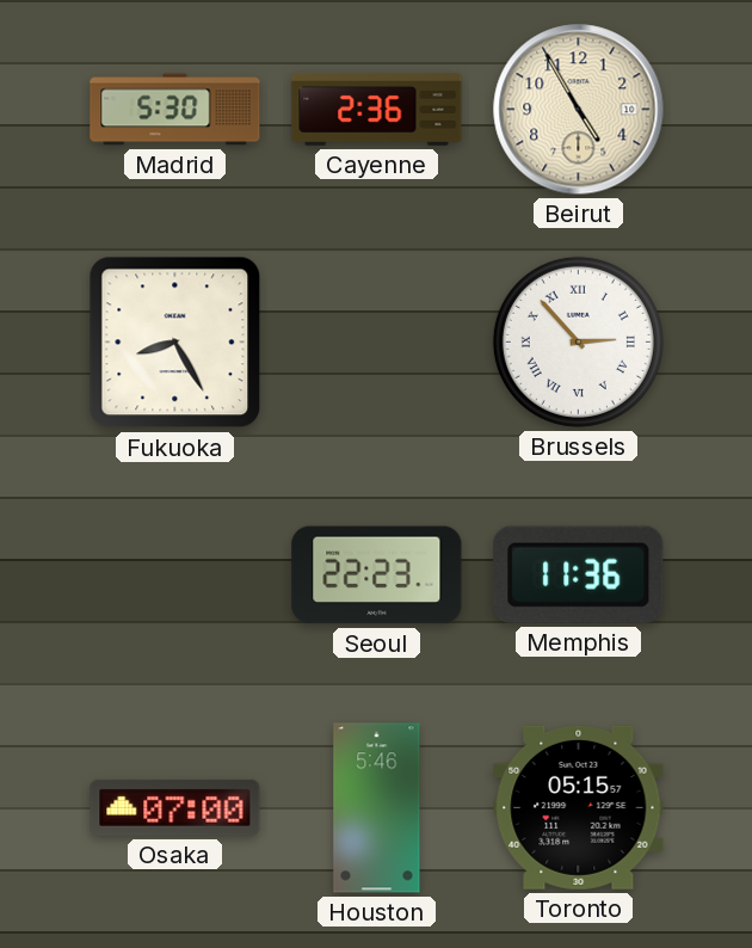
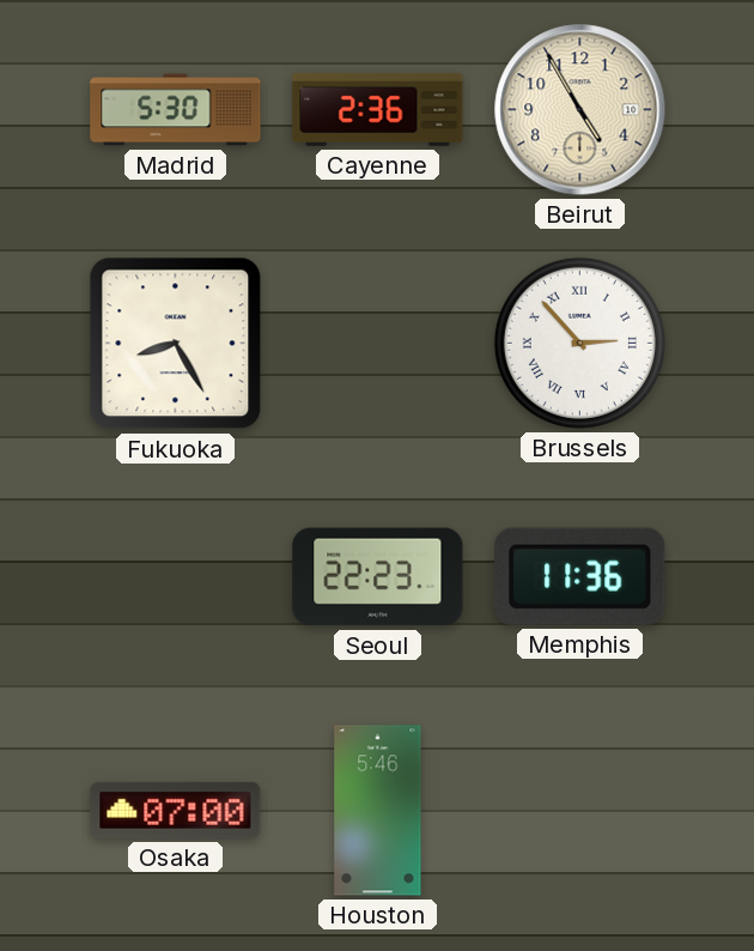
Toronto: 05:15 -> none
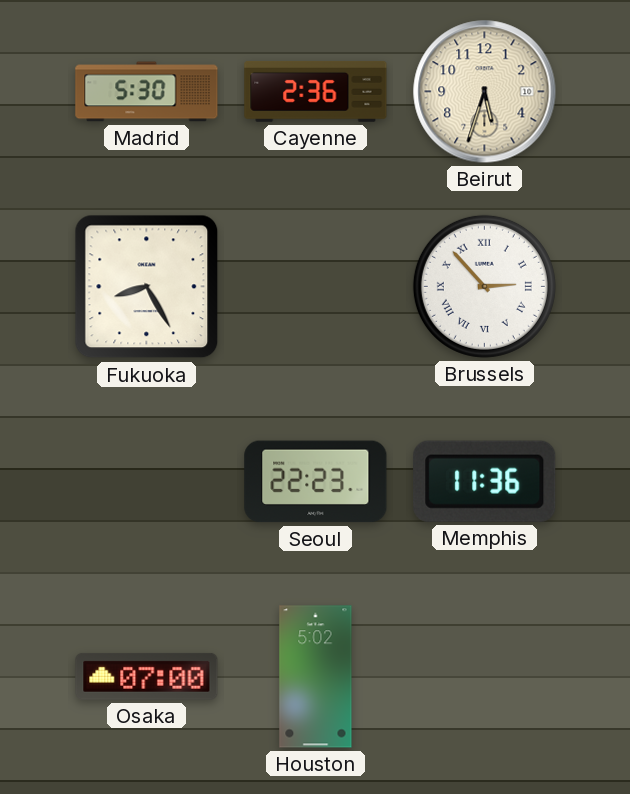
Beirut: 4:55 -> 5:33
Houston: 5:46 -> 5:02
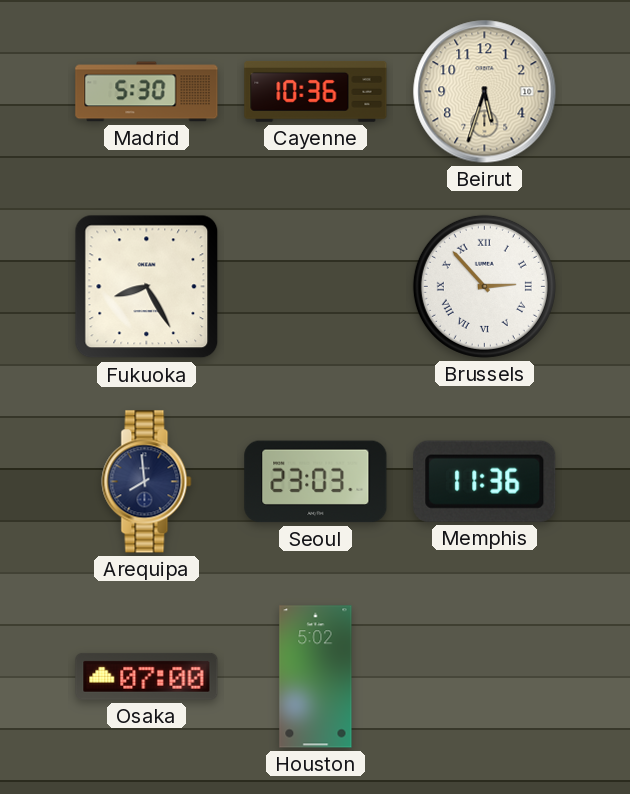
Cayenne: 2:36 -> 10:36
Arequipa: none -> 7:59
Seoul: 22:23 -> 23:03
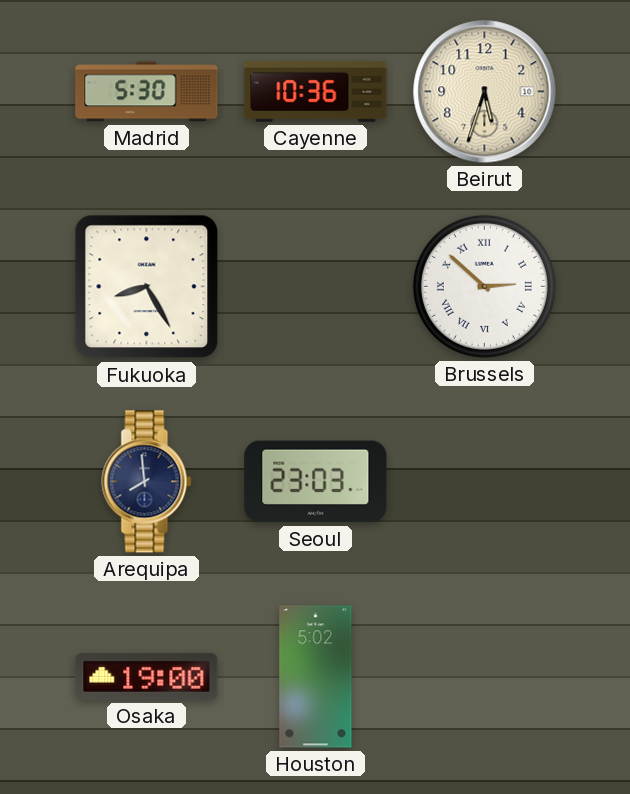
Brussels: 2:53 -> 2:52
Memphis: 11:36 -> none
Osaka: 07:00 -> 19:00
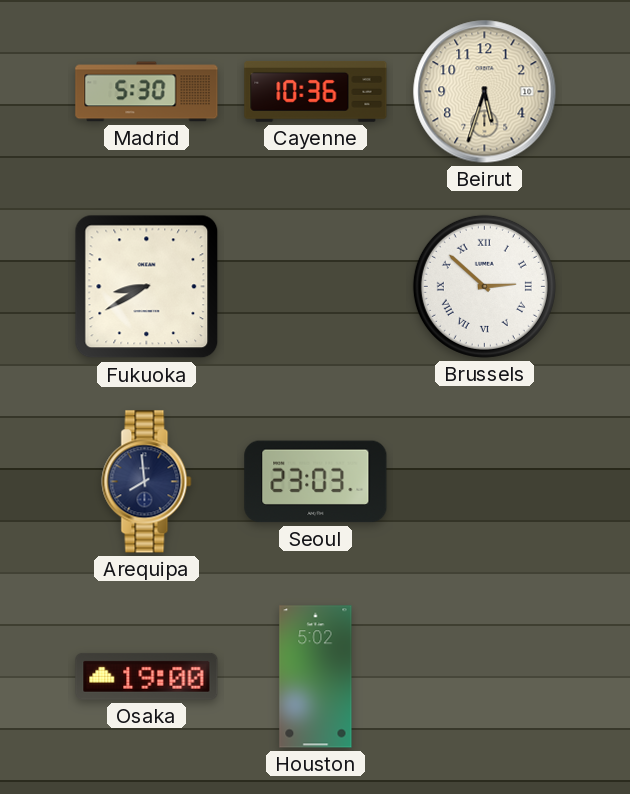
Fukuoka: 8:25 -> 8:40
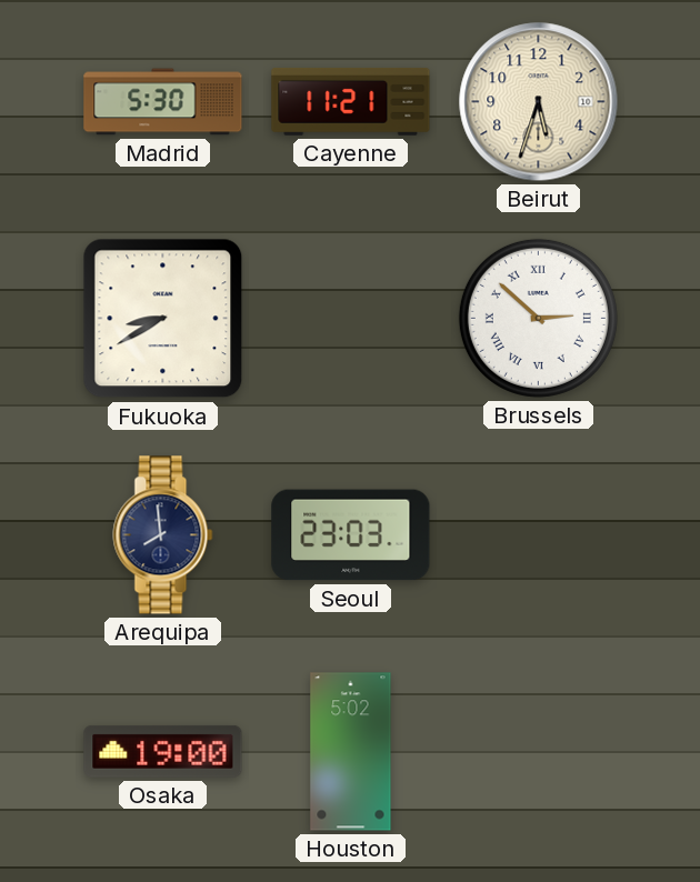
Cayenne: 10:36 -> 11:21
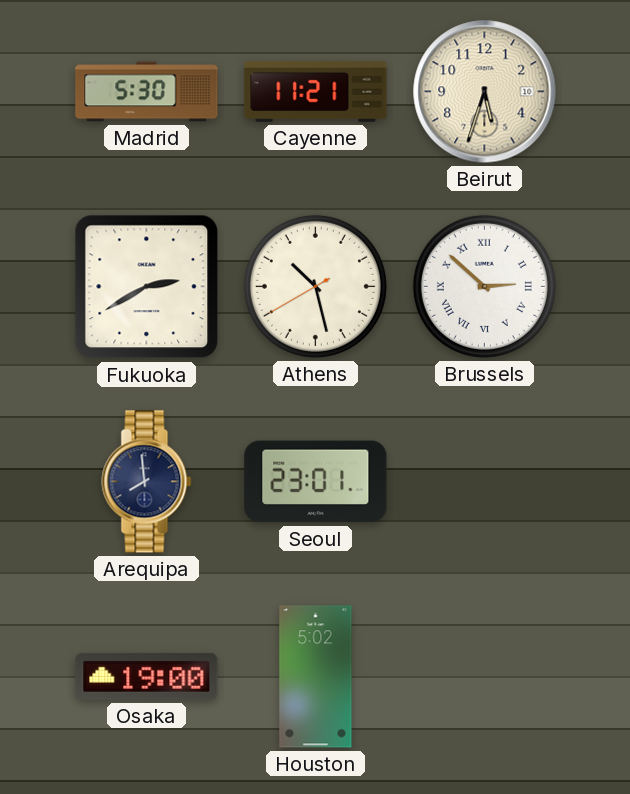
Fukuoka: 8:40 -> 2:40
Athens: none -> 10:27
Seoul: 23:03 -> 23:01
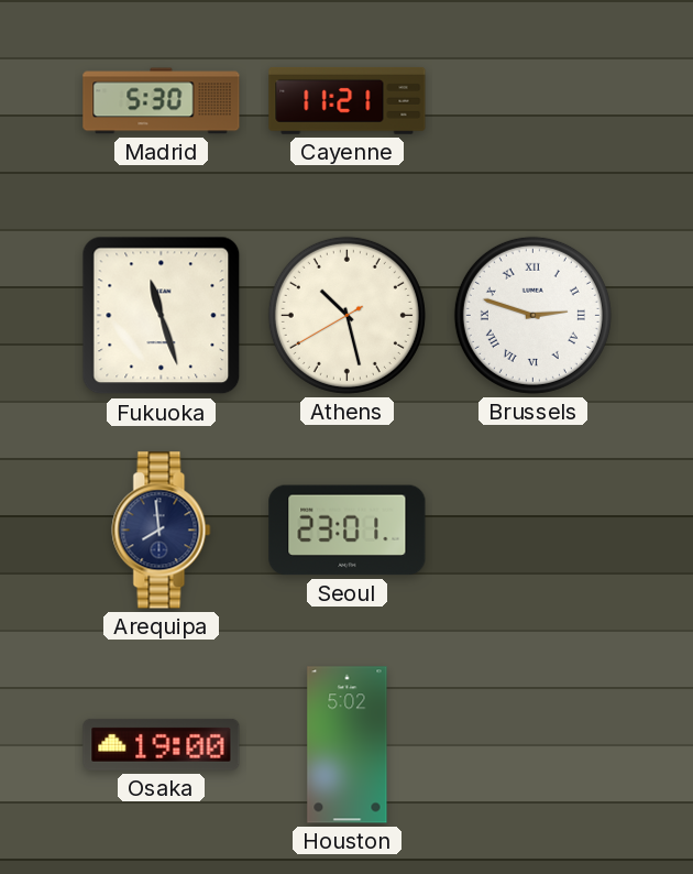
Beirut: 5:33 -> none
Fukuoka: 2:40 -> 11:27
Brussels: 2:52 -> 2:48
